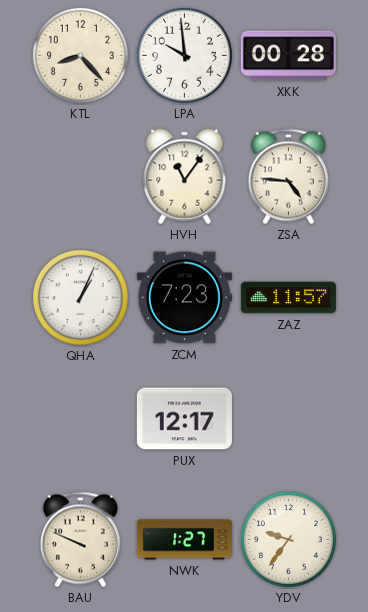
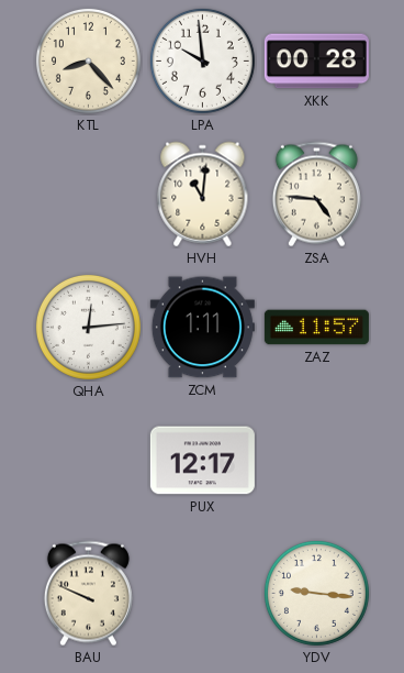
HVH: 11:06 -> 11:01
QHA: 1:04 -> 12:14
ZCM: 7:23 -> 1:11
NWK: 1:27 -> none
YDV: 9:36 -> 9:16
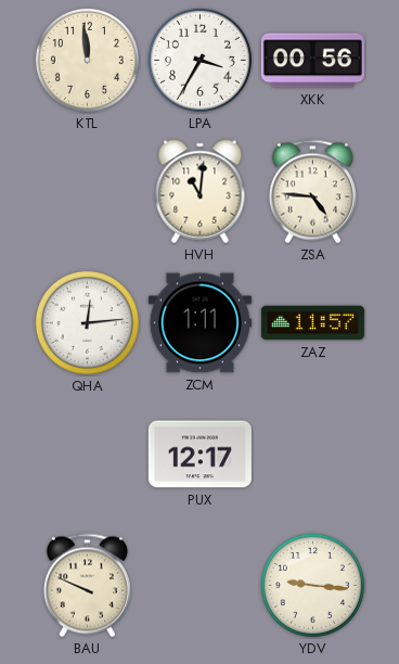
KTL: 8:23 -> 11:59
LPA: 9:59 -> 3:35
XKK: 00:28 -> 00:56
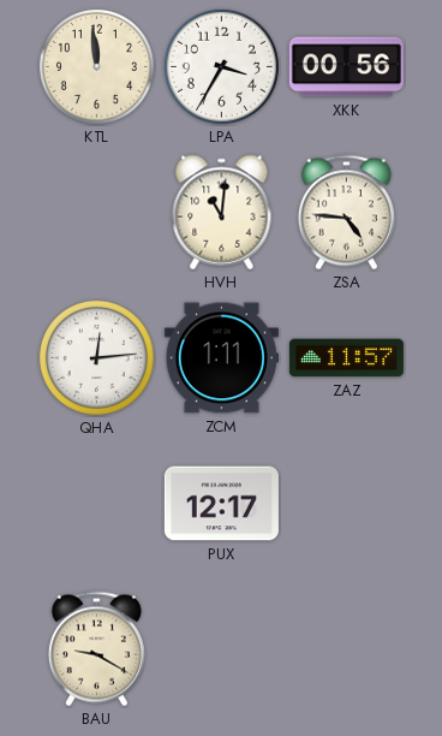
BAU: 9:49 -> 9:20
YDV: 9:16 -> none
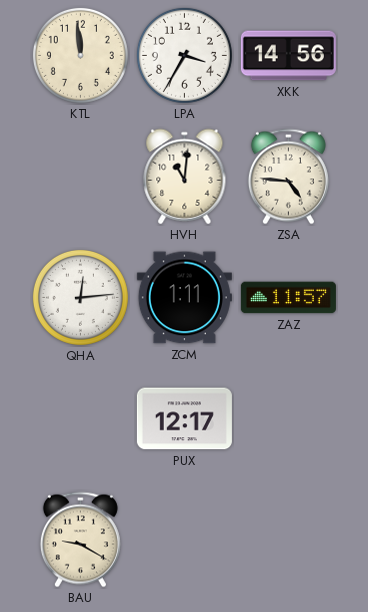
XKK: 00:56 -> 14:56
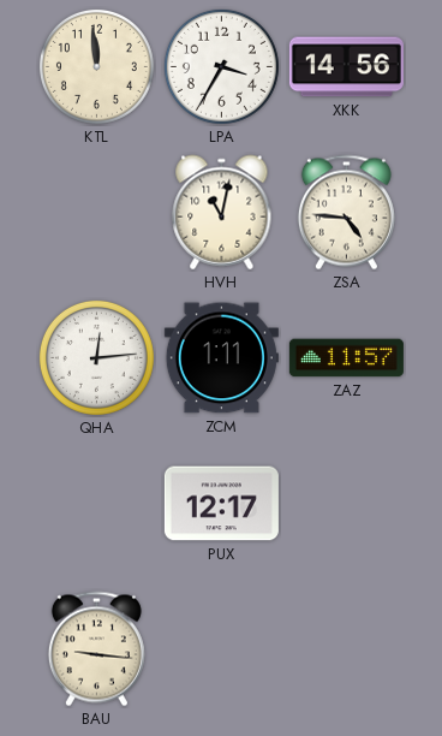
HVH: 11:01 -> 11:02
BAU: 9:20 -> 9:16
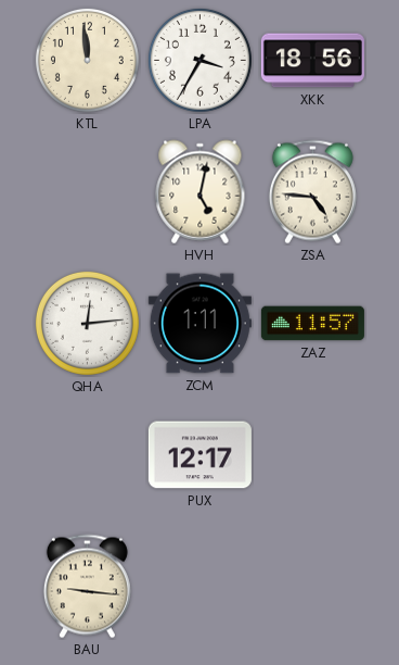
XKK: 14:56 -> 18:56
HVH: 11:02 -> 5:02
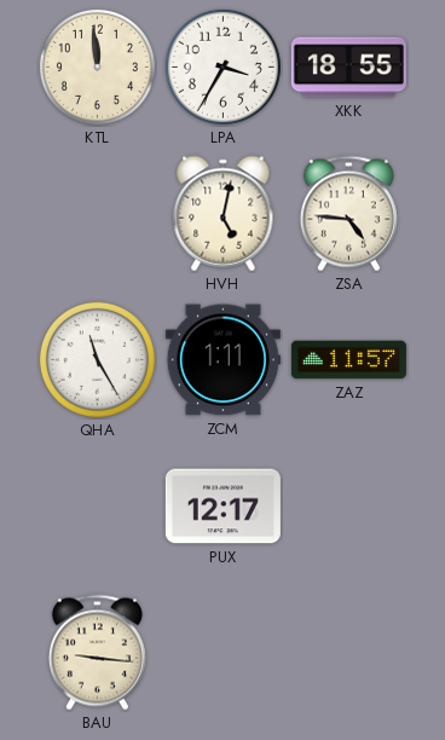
XKK: 18:56 -> 18:55
QHA: 12:14 -> 11:25
